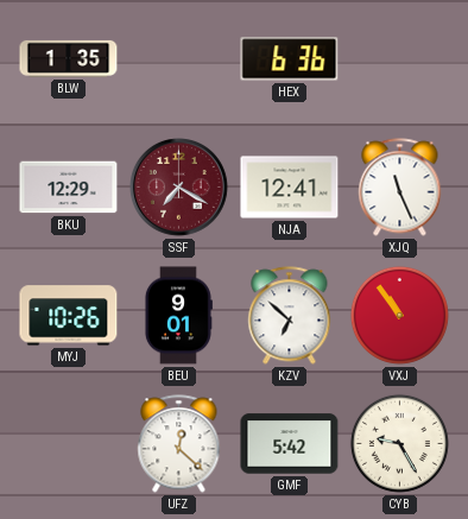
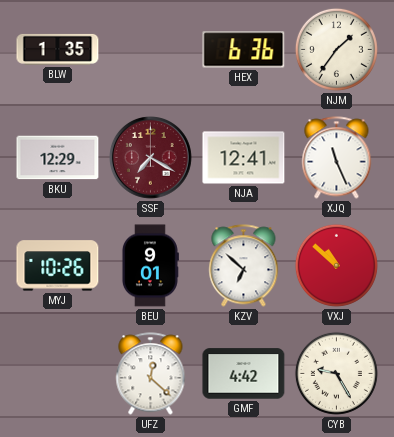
NJM: none -> 1:36
VXJ: 10:54 -> 10:52
GMF: 5:42 -> 4:42
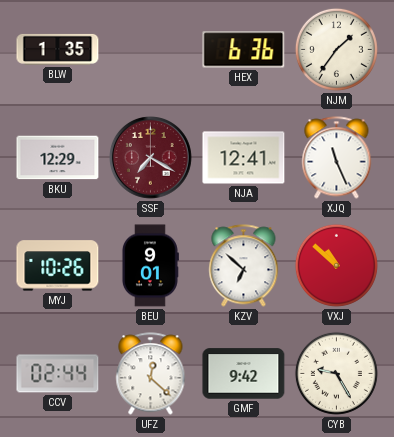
CCV: none -> 02:44
GMF: 4:42 -> 9:42
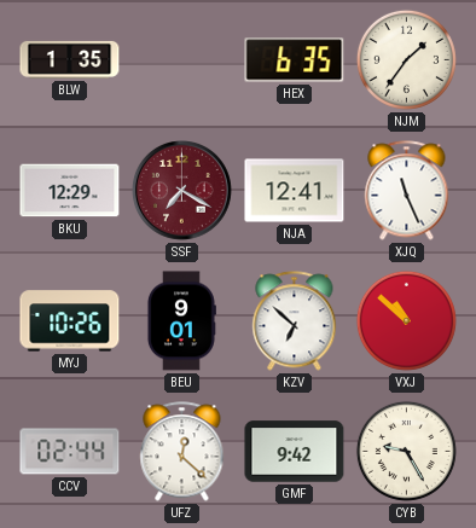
HEX: 6:36 -> 6:35
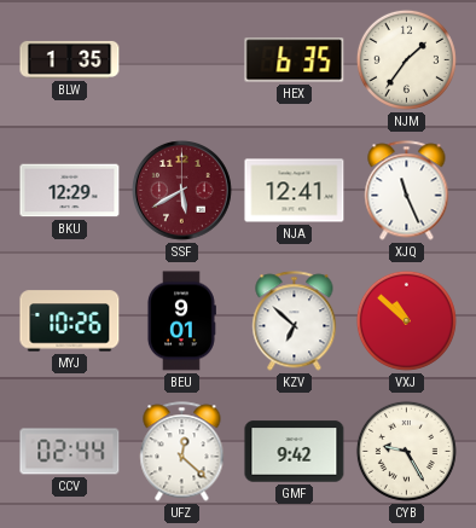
SSF: 7:20 -> 5:40
